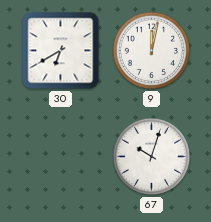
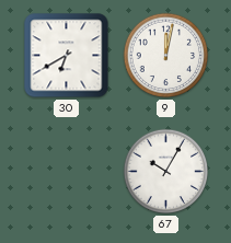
67: 10:03 -> 10:05
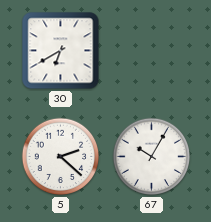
9: 12:02 -> none
5: none -> 2:22
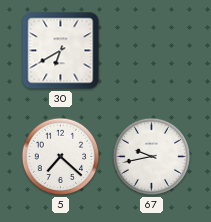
5: 2:22 -> 7:22
67: 10:05 -> 9:43
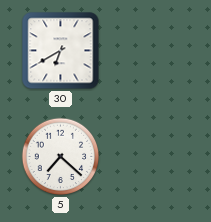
67: 9:43 -> none
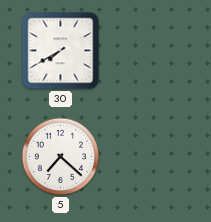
30: 6:40 -> 7:40
